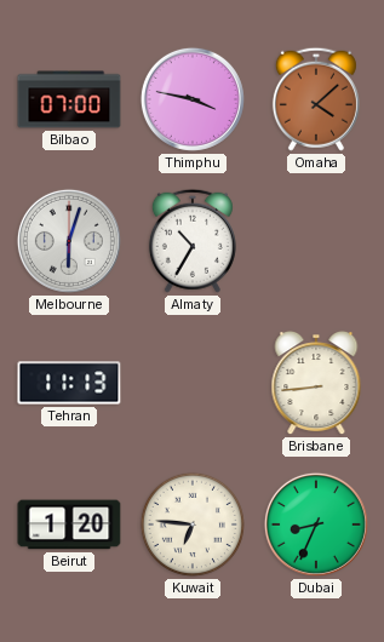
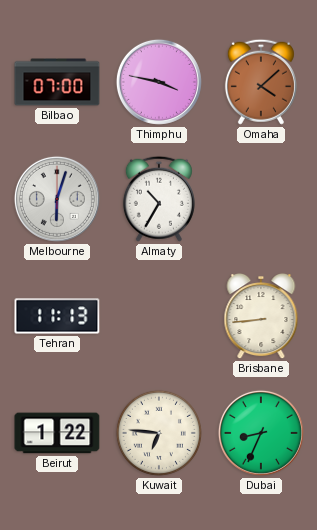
Beirut: 1:20 -> 1:22
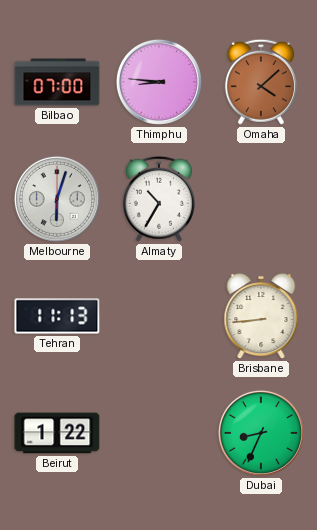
Thimphu: 3:47 -> 8:46
Kuwait: 6:46 -> none
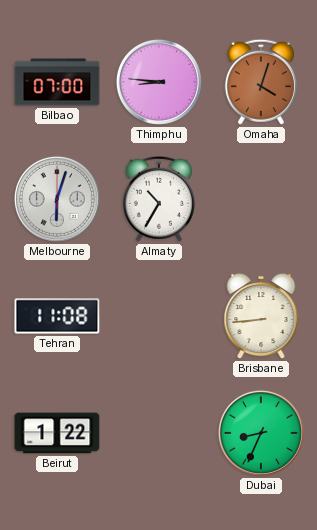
Omaha: 4:08 -> 4:03
Tehran: 11:13 -> 11:08
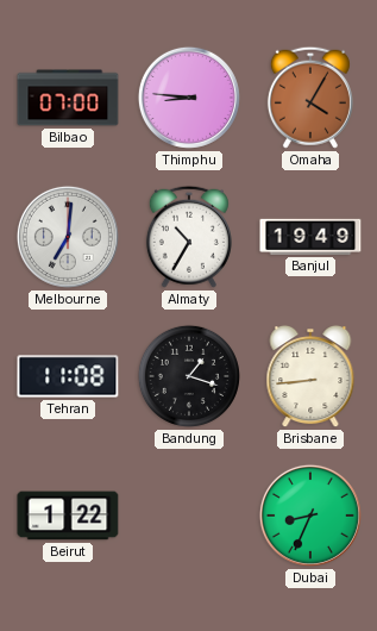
Omaha: 4:03 -> 4:05
Melbourne: 6:03 -> 7:01
Banjul: none -> 19:49
Bandung: none -> 1:18
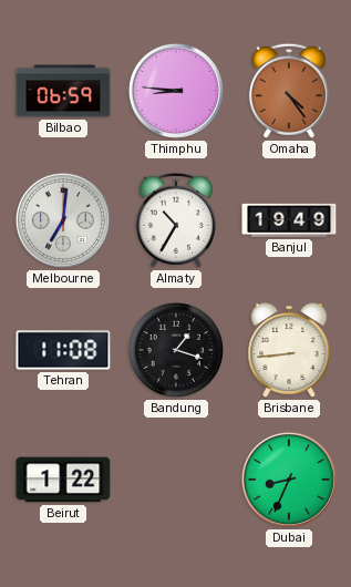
Bilbao: 07:00 -> 06:59
Omaha: 4:05 -> 4:24
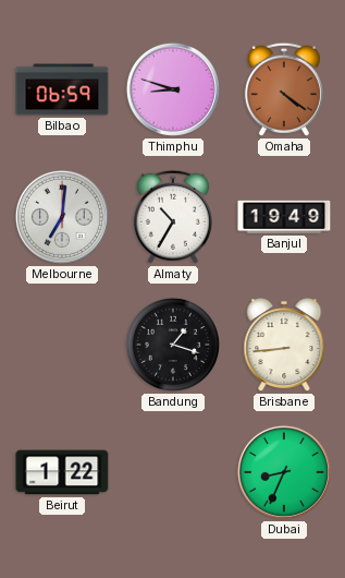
Thimphu: 8:46 -> 8:48
Omaha: 4:24 -> 4:21
Tehran: 11:08 -> none
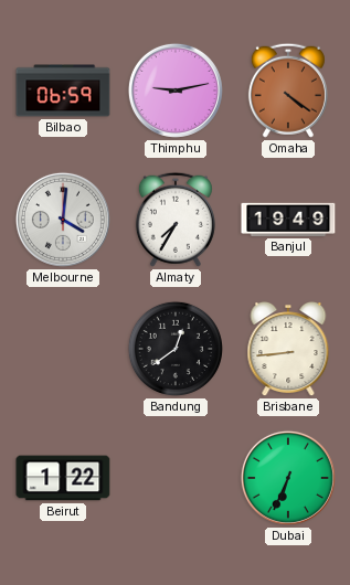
Thimphu: 8:48 -> 9:13
Melbourne: 7:01 -> 4:01
Almaty: 10:35 -> 7:35
Bandung: 1:18 -> 12:39
Dubai: 8:34 -> 6:34
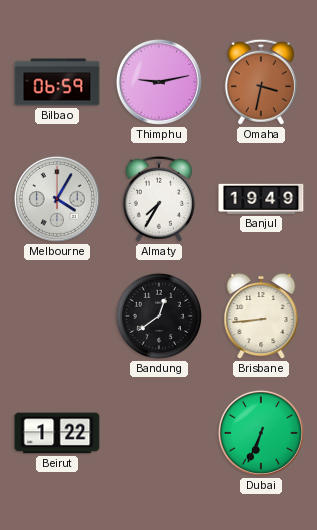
Omaha: 4:21 -> 3:32
Melbourne: 4:01 -> 4:05
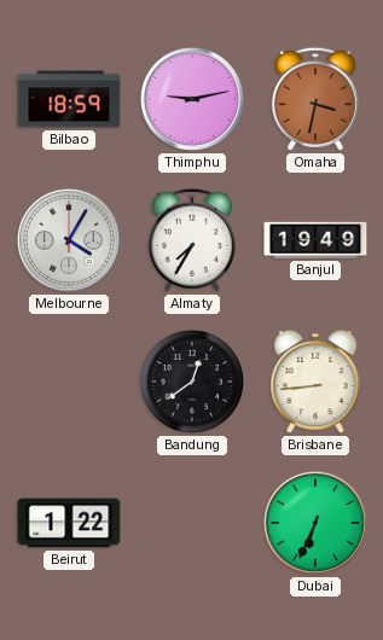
Bilbao: 06:59 -> 18:59
